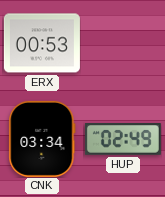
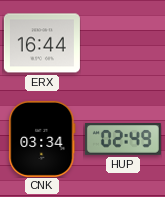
ERX: 00:53 -> 16:44
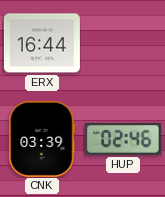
CNK: 03:34 -> 03:39
HUP: 02:49 -> 02:46
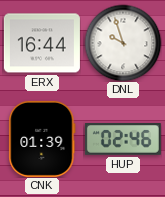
DNL: none -> 9:57
CNK: 03:39 -> 01:39
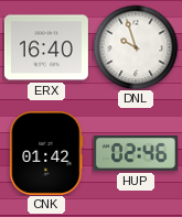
ERX: 16:44 -> 16:40
CNK: 01:39 -> 01:42
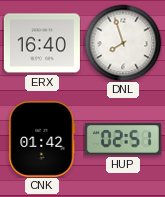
DNL: 9:57 -> 7:57
HUP: 02:46 -> 02:51
